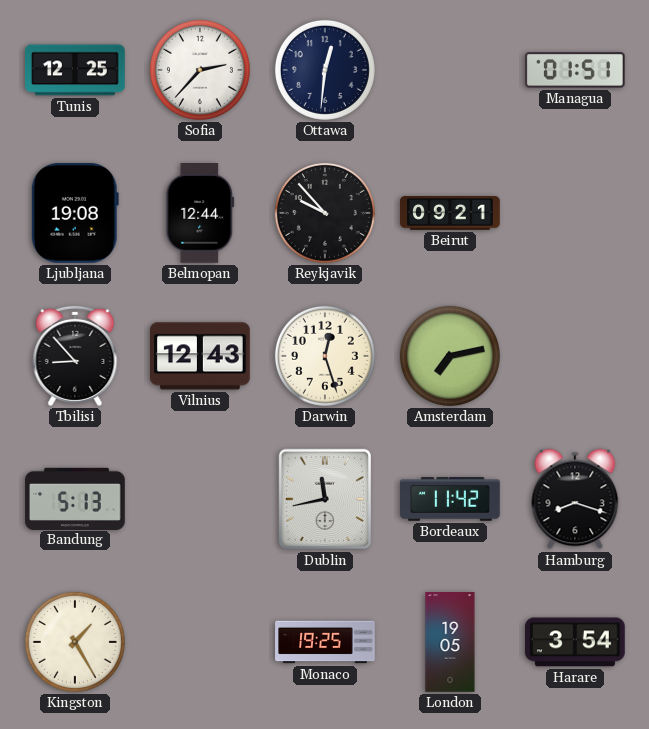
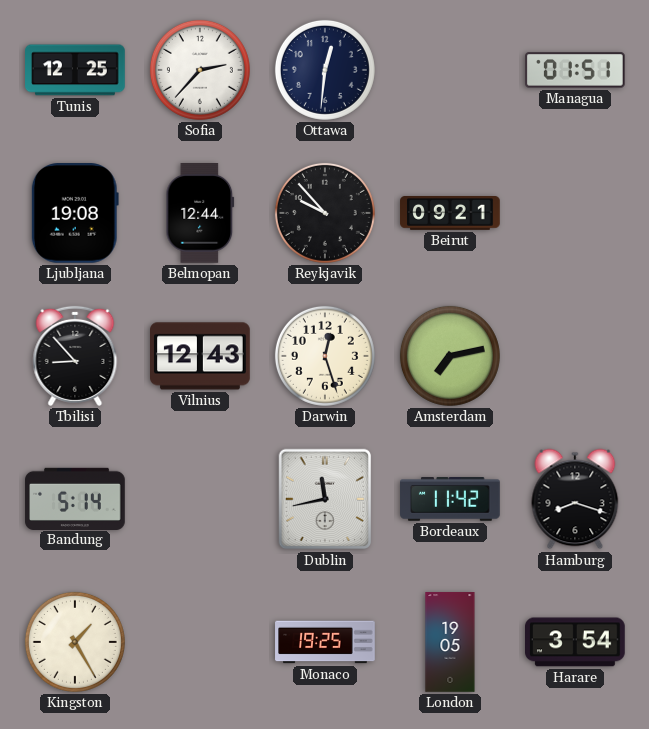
Bandung: 5:13 -> 5:14
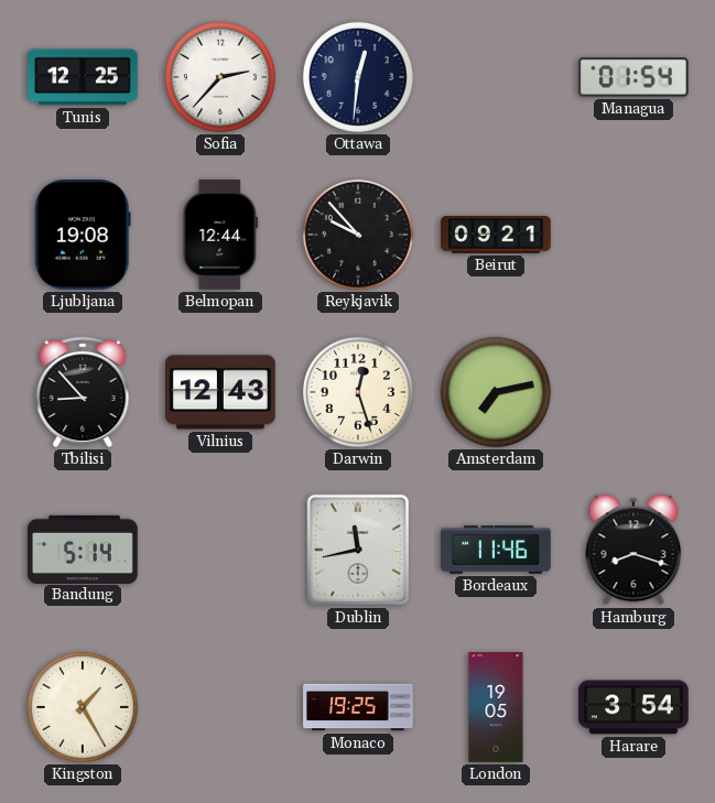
Managua: 01:51 -> 01:54
Bordeaux: 11:42 -> 11:46
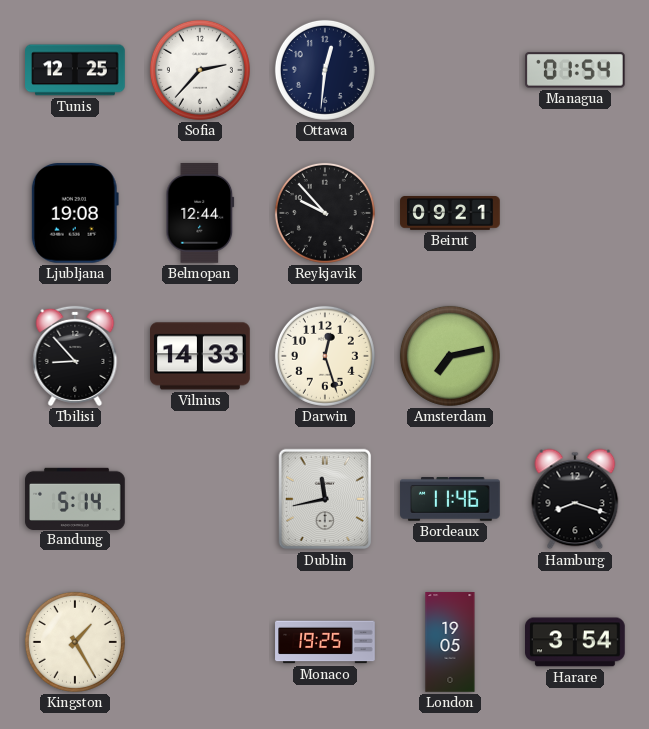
Vilnius: 12:43 -> 14:33
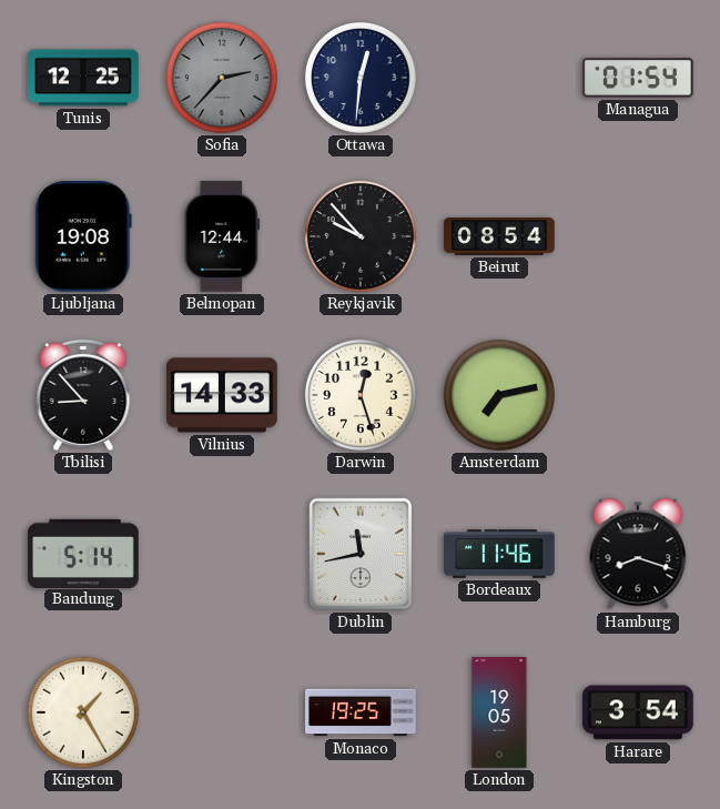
Sofia dial: white -> grey
Beirut: 09:21 -> 08:54
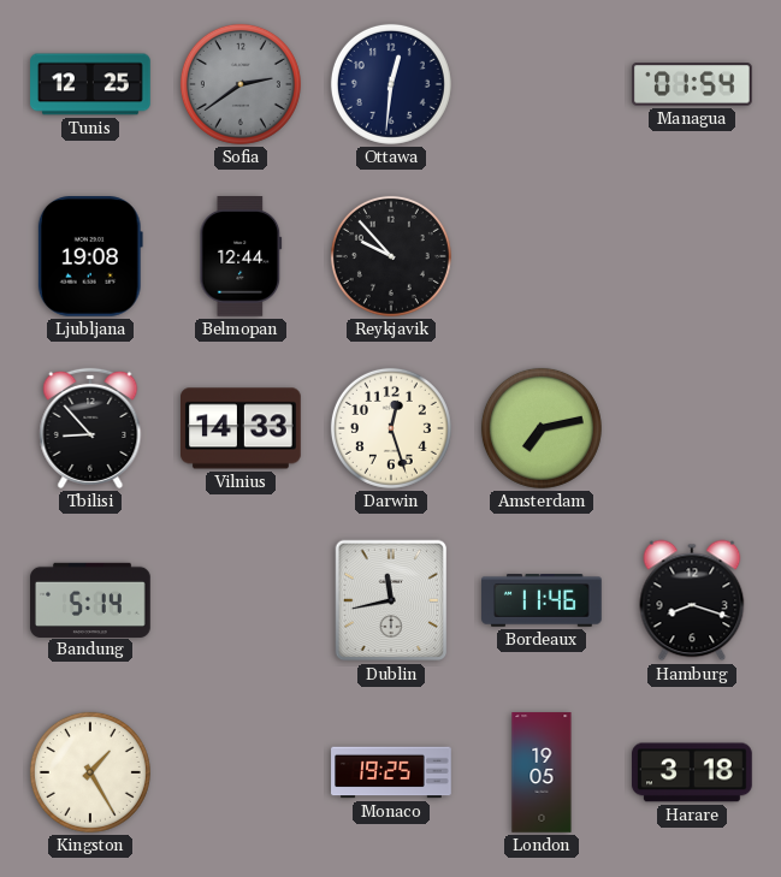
Sofia: 2:37 -> 2:39
Beirut: 08:54 -> none
Harare: 3:54 -> 3:18
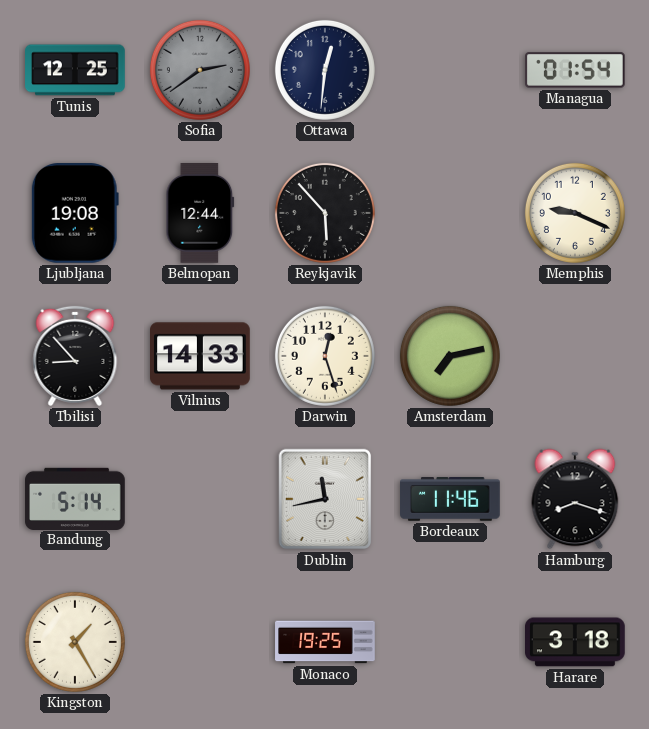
Reykjavik: 9:53 -> 5:53
Memphis: none -> 9:19
London: 19:05 -> none
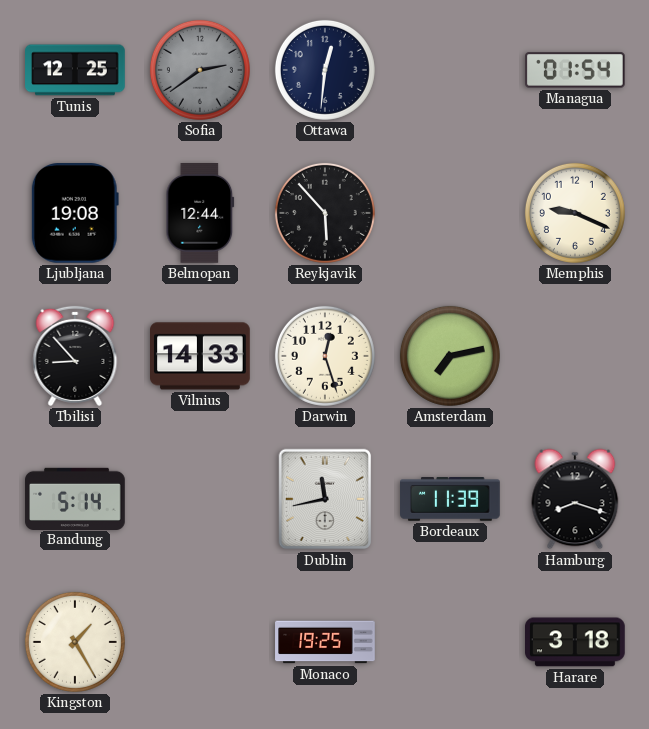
Bordeaux: 11:46 -> 11:39
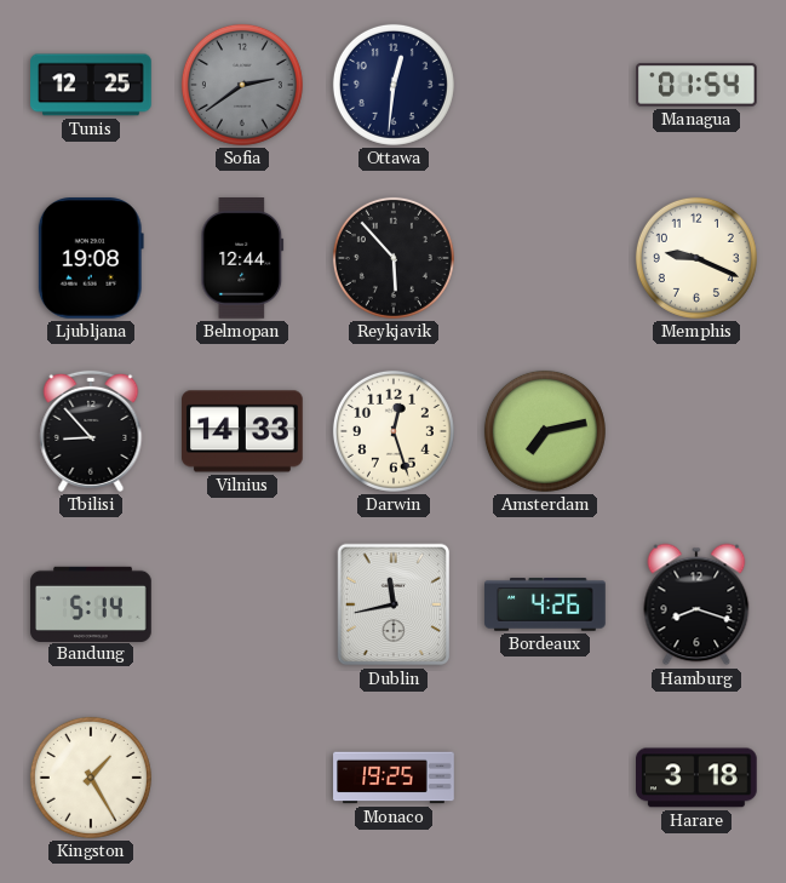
Bordeaux: 11:39 -> 4:26
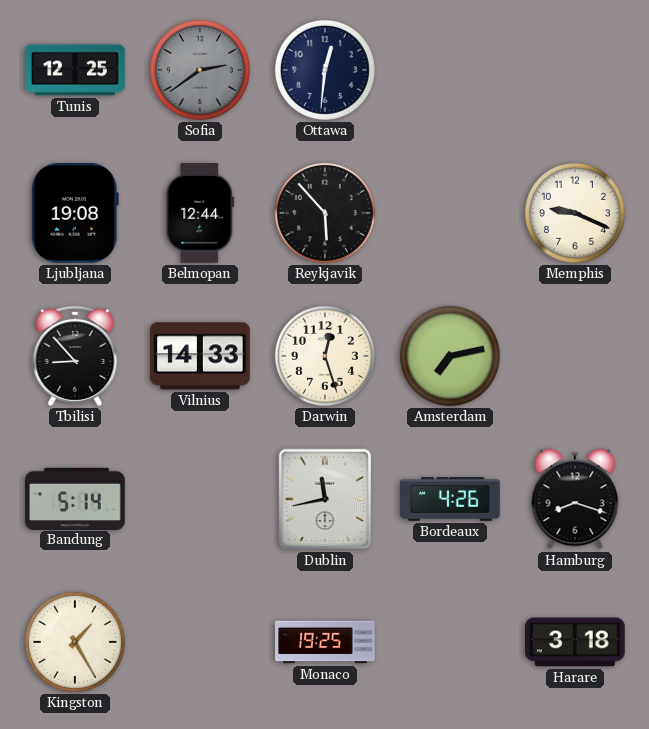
Managua: 01:54 -> none
